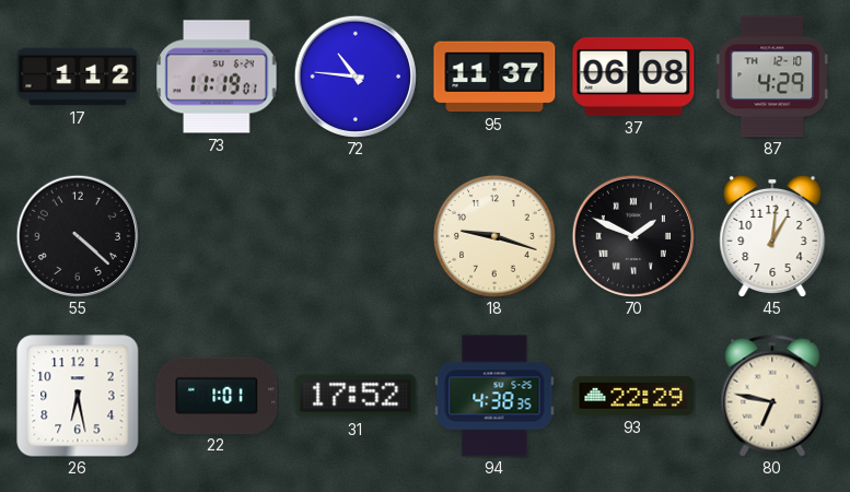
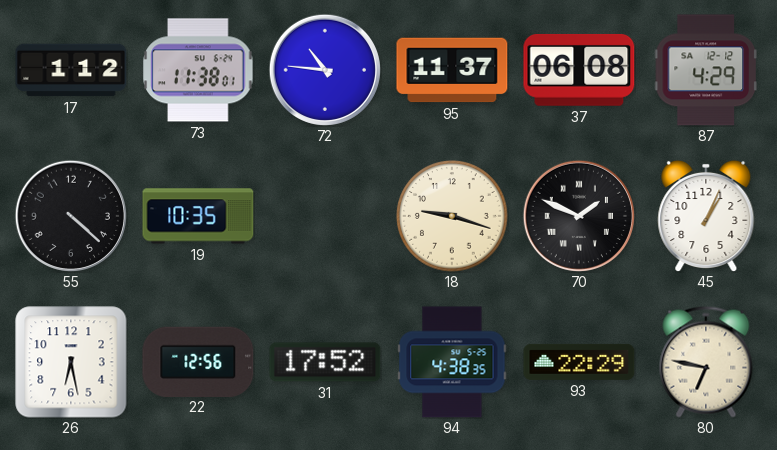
73: 11:19 -> 11:38
87 date: TH 12-10 -> SA 12-12
19: none -> 10:35
45: 1:01 -> 1:04
22: 1:01 -> 12:56
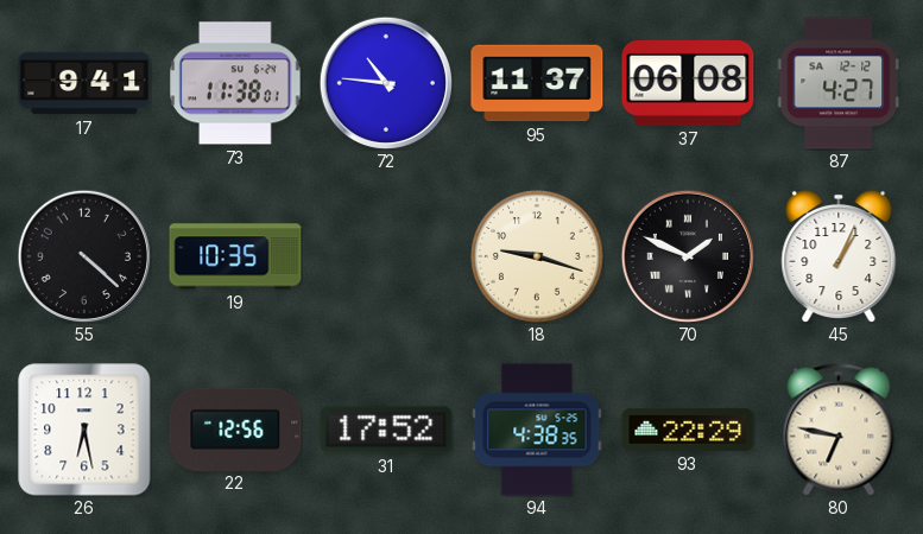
17: 1:12 -> 9:41
87: 4:29 -> 4:27
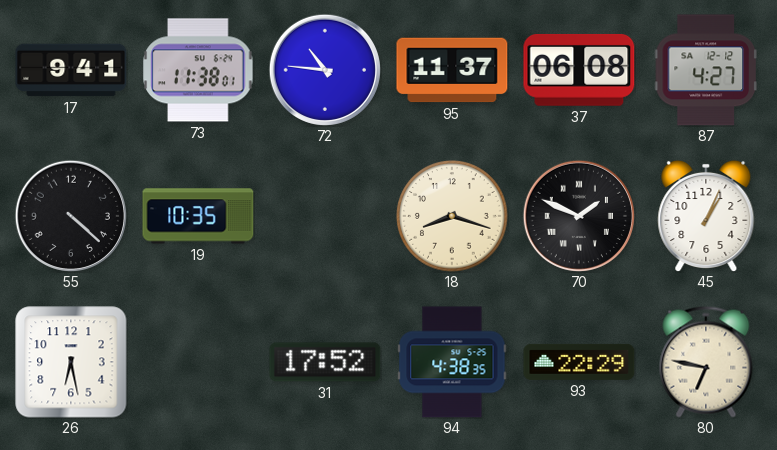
18: 9:18 -> 8:18
22: 12:56 -> none
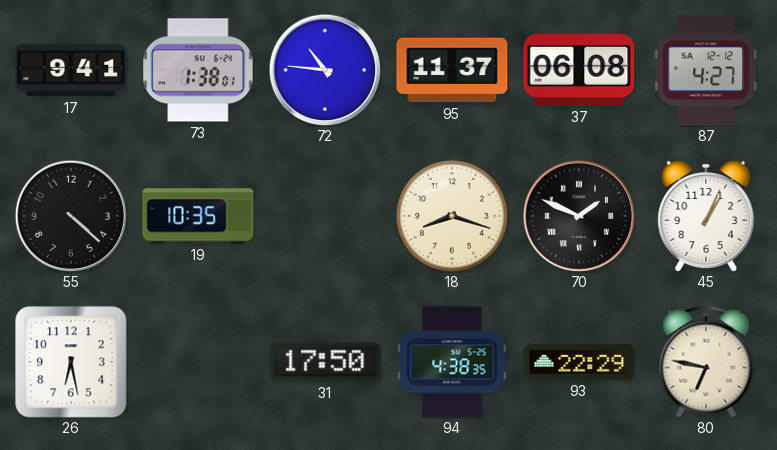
73: 11:38 -> 1:38
31: 17:52 -> 17:50
